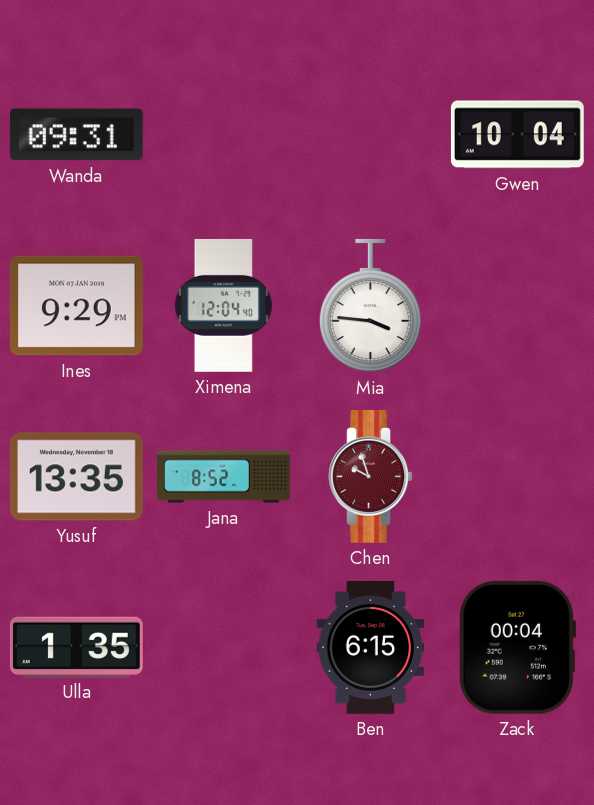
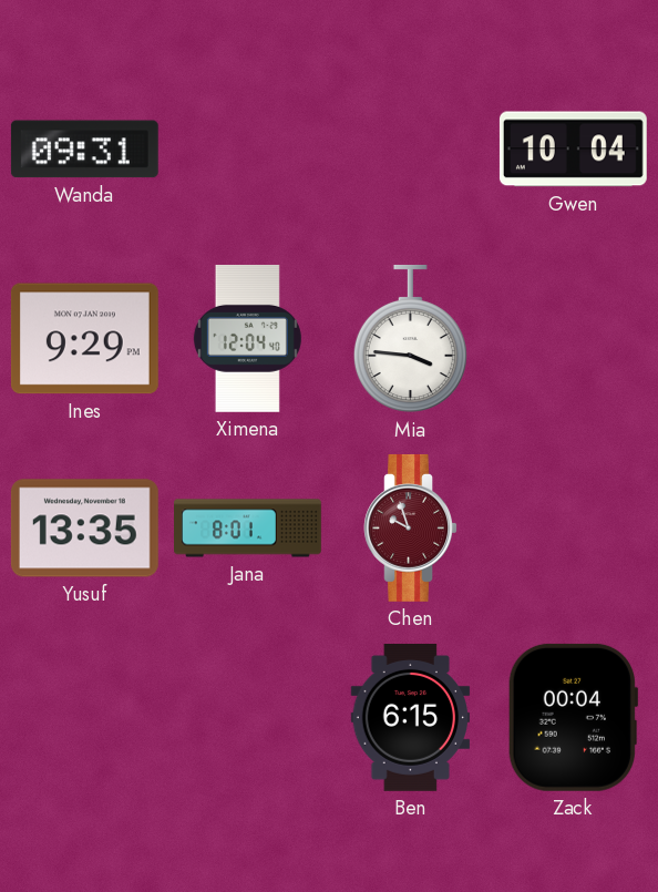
Jana: 8:52 -> 8:01
Ulla: 1:35 -> none
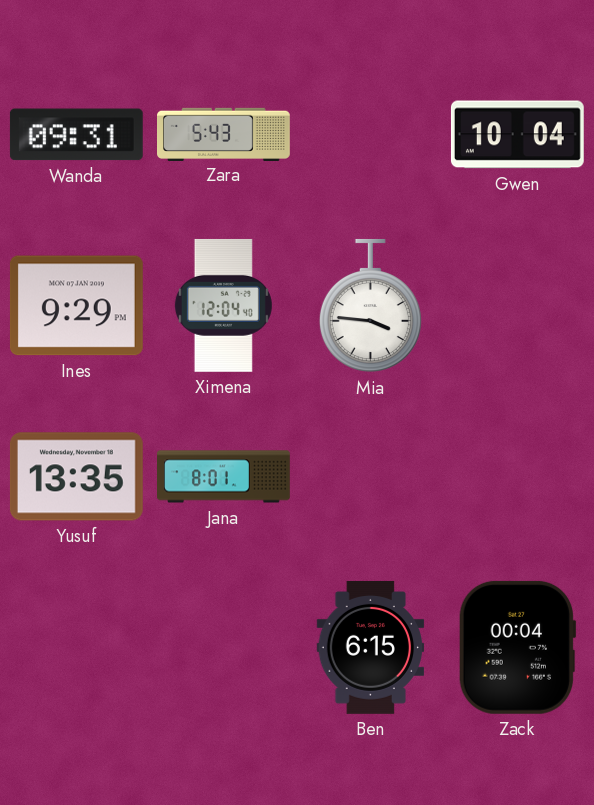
Zara: none -> 5:43
Chen: 9:57 -> none
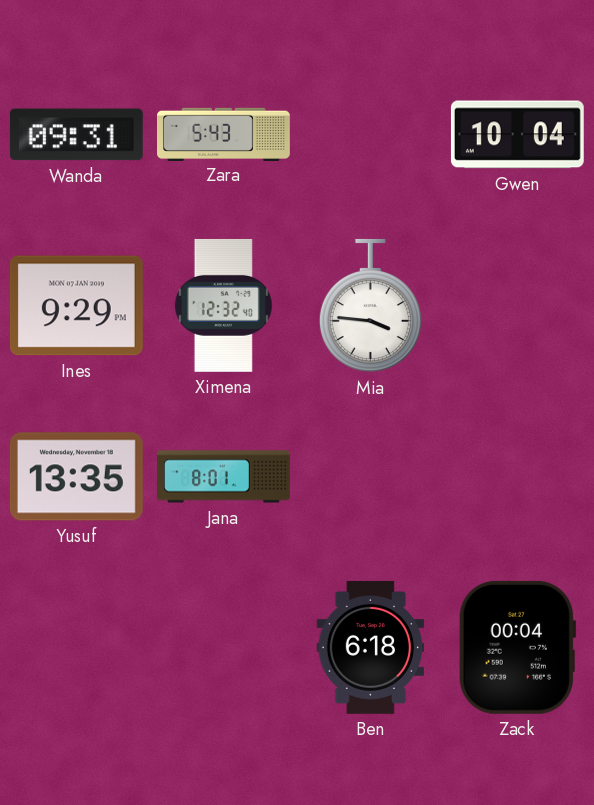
Ximena: 12:04 -> 12:32
Ben: 6:15 -> 6:18
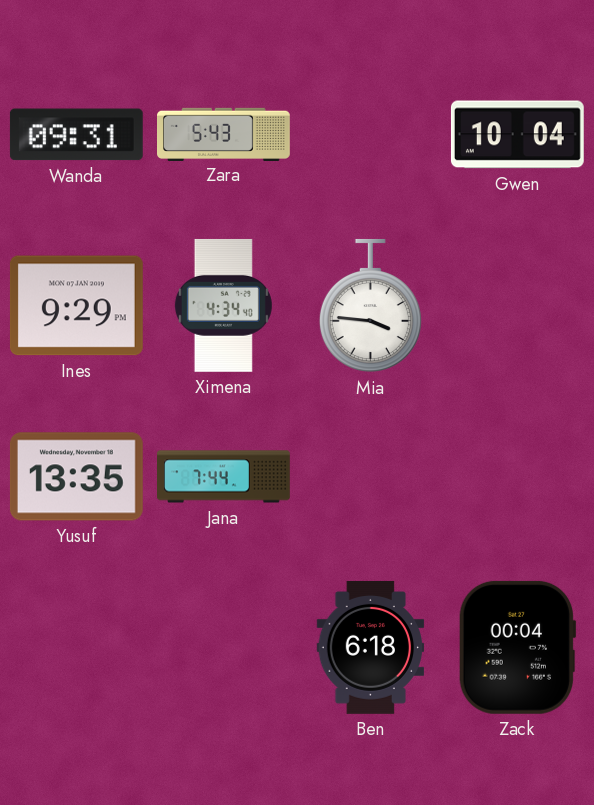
Ximena: 12:32 -> 4:34
Jana: 8:01 -> 7:44
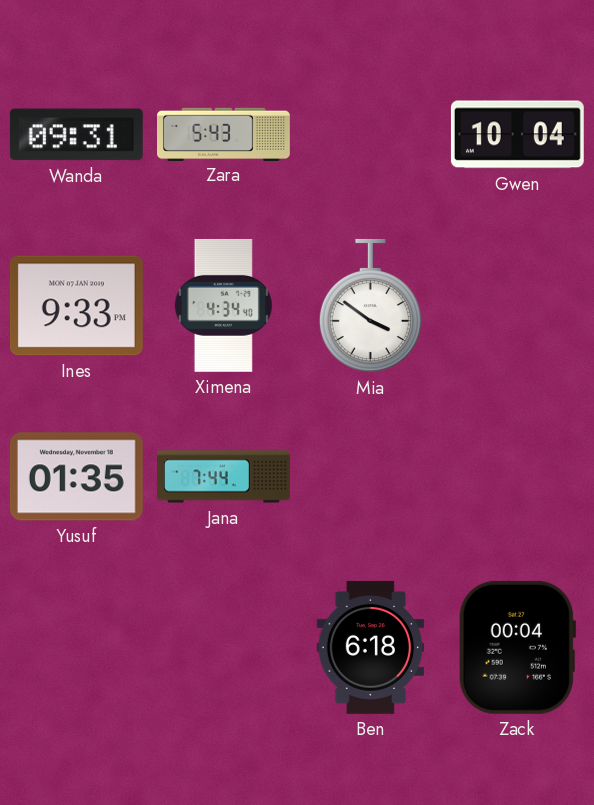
Ines: 9:29 -> 9:33
Mia: 3:46 -> 3:51
Yusuf: 13:35 -> 01:35
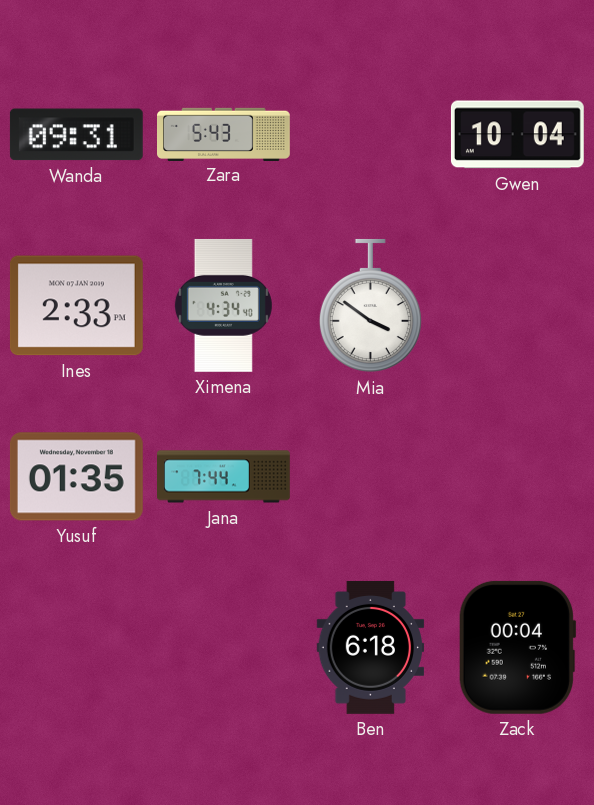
Ines: 9:33 -> 2:33
